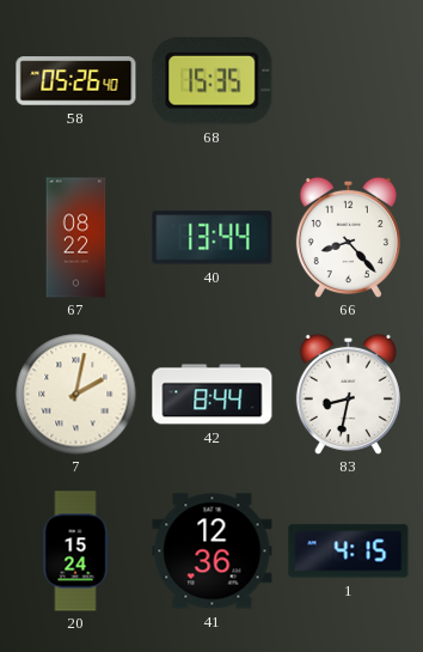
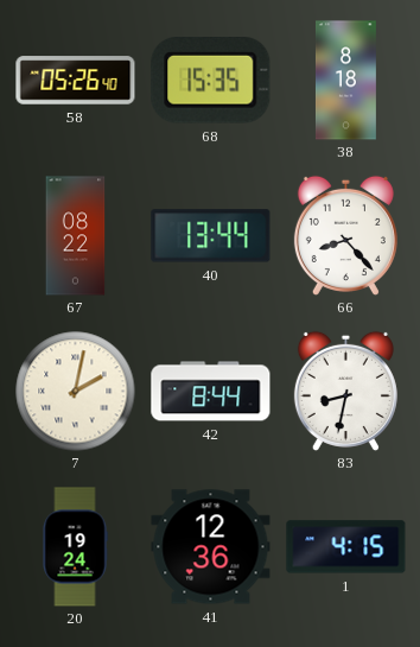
38: none -> 8:18
20: 15:24 -> 19:24
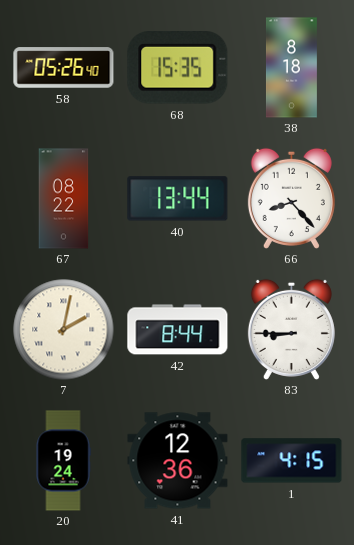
83: 8:32 -> 8:45
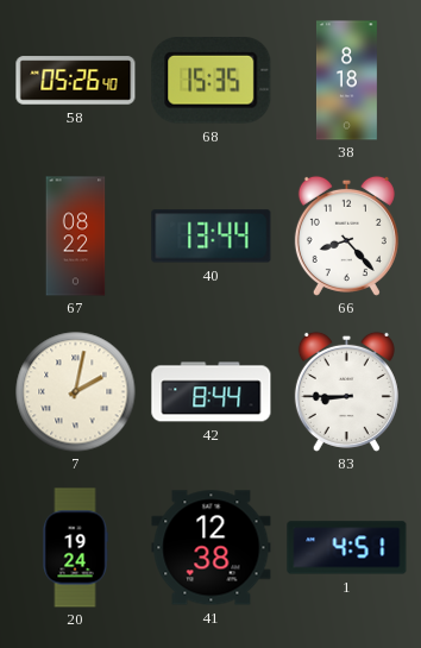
41: 12:36 -> 12:38
1: 4:15 -> 4:51
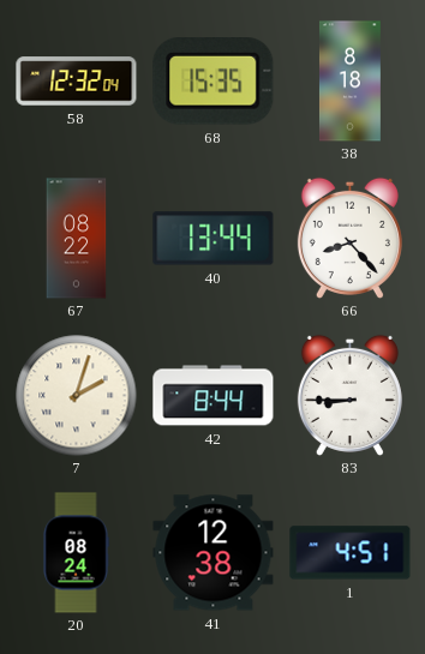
58: 05:26 -> 12:32
7: 2:02 -> 2:03
20: 19:24 -> 08:24
